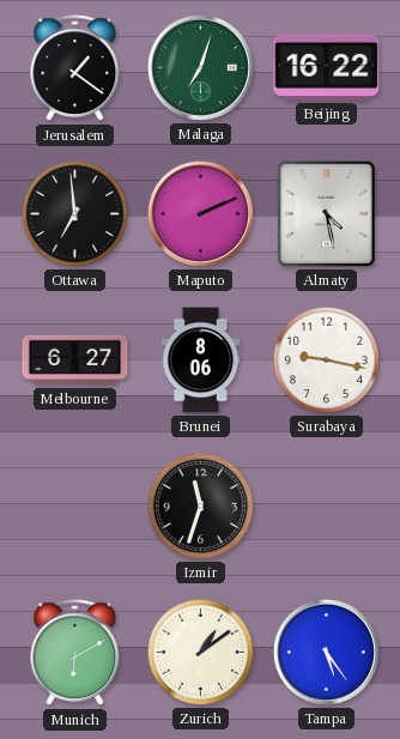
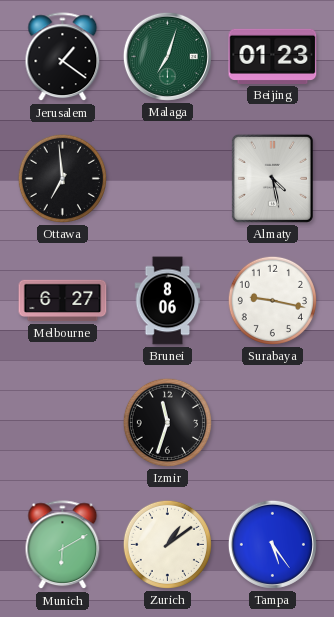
Beijing: 16:22 -> 01:23
Maputo: 2:11 -> none
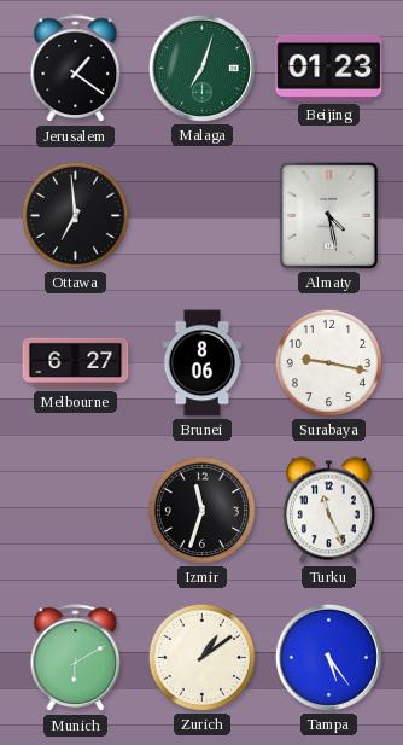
Turku: none -> 11:26
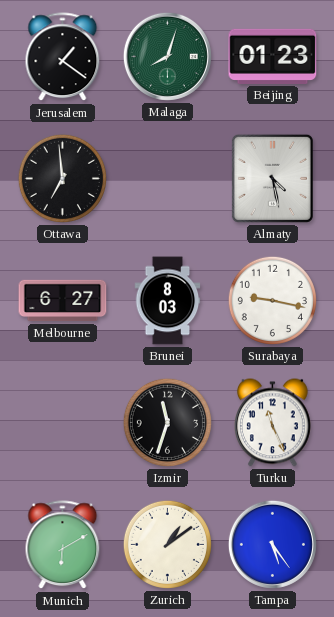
Malaga: 7:03 -> 8:03
Brunei: 8:06 -> 8:03
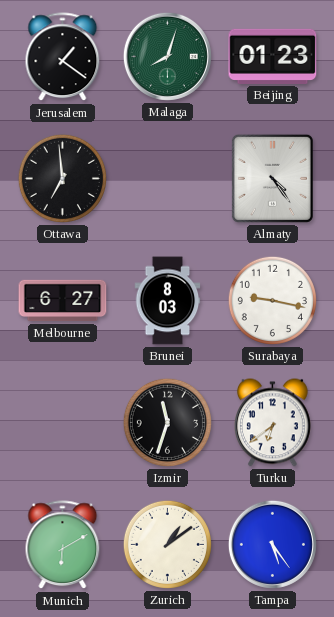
Almaty: 4:28 -> 4:24
Turku: 11:26 -> 6:39
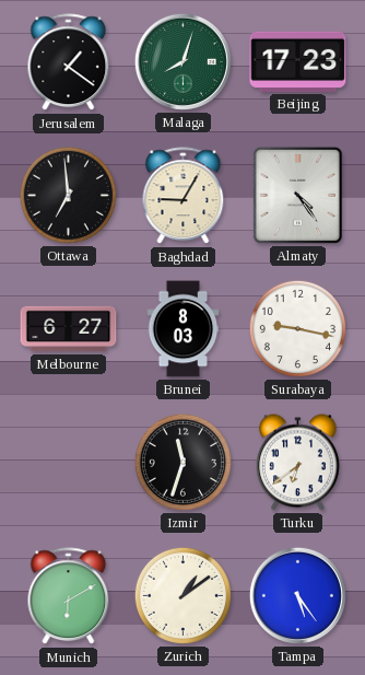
Beijing: 01:23 -> 17:23
Baghdad: none -> 9:05
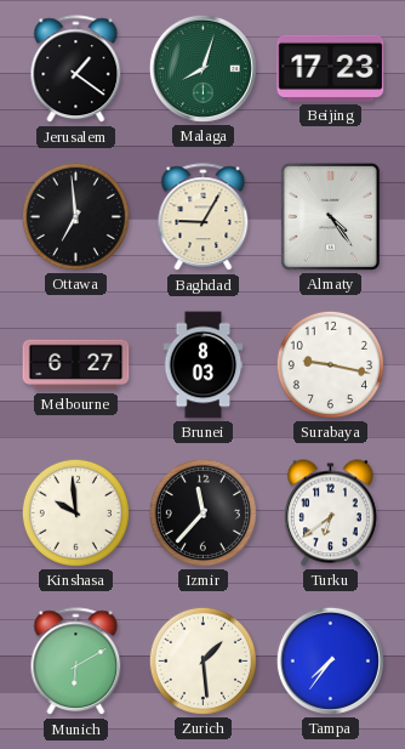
Kinshasa: none -> 9:59
Izmir: 11:33 -> 11:37
Zurich: 1:09 -> 1:29
Tampa: 5:24 -> 7:36
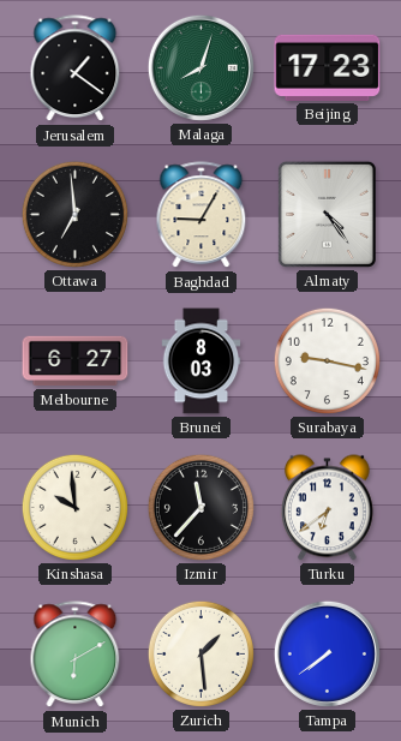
Tampa: 7:36 -> 7:39
